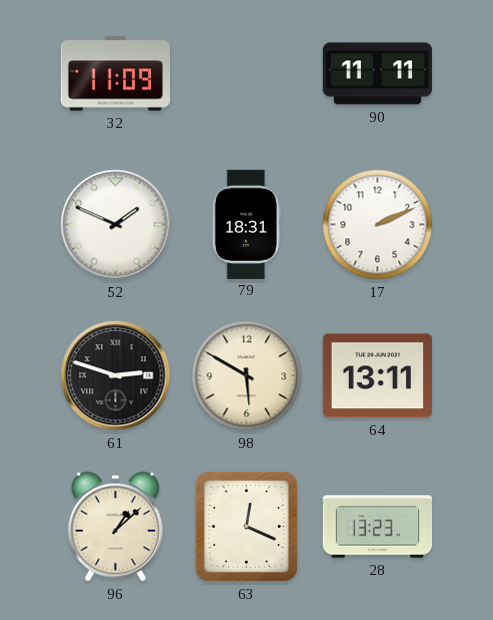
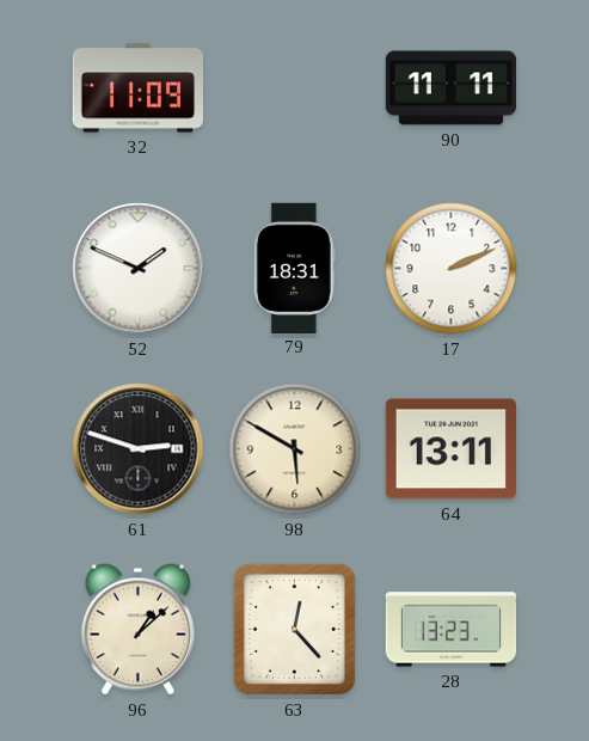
63: 12:19 -> 12:23
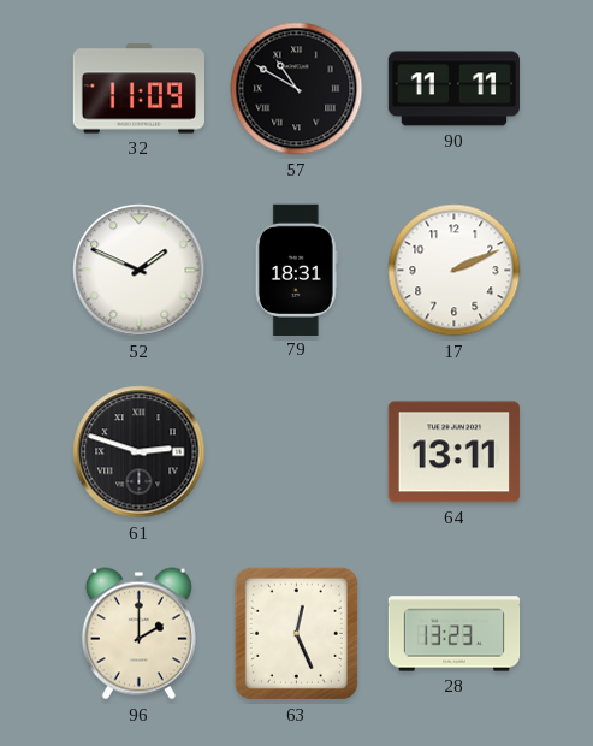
57: none -> 10:50
98: 5:50 -> none
96: 1:08 -> 2:00
63: 12:23 -> 12:26
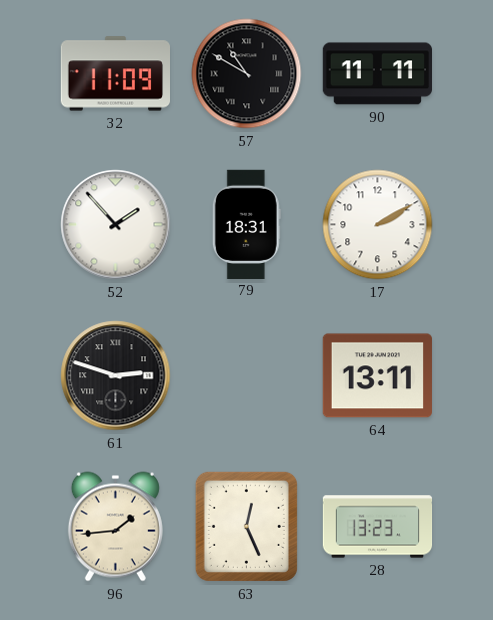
52: 1:49 -> 1:53
17: 2:11 -> 2:10
96: 2:00 -> 1:44
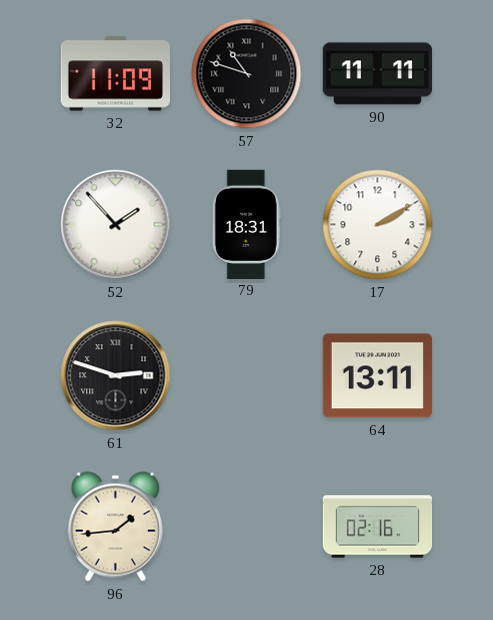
57: 10:50 -> 10:48
63: 12:26 -> none
28: 13:23 -> 02:16
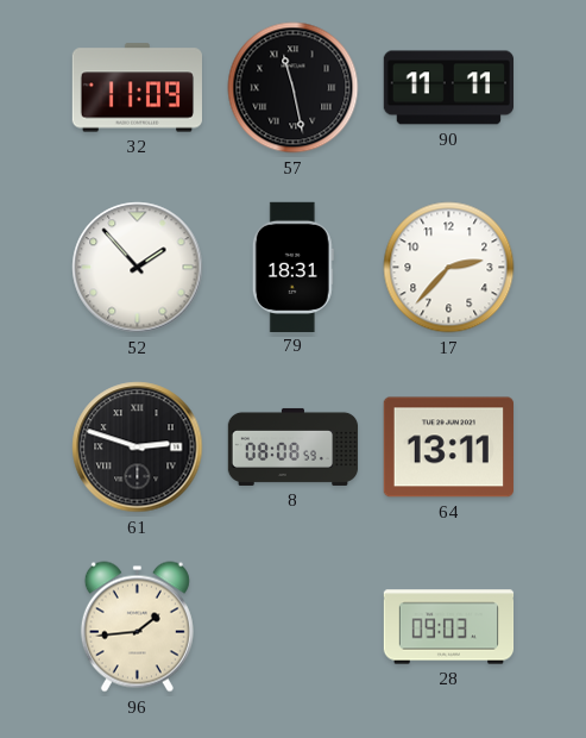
57: 10:48 -> 11:28
17: 2:10 -> 2:37
8: none -> 08:08
28: 02:16 -> 09:03
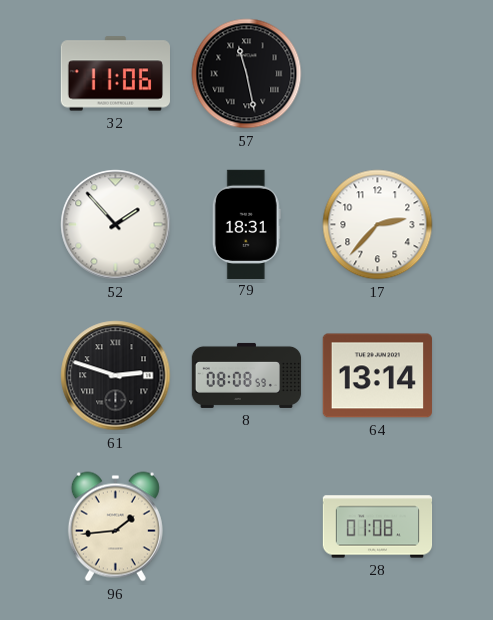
32: 11:09 -> 11:06
90: 11:11 -> none
64: 13:11 -> 13:14
28: 09:03 -> 01:08
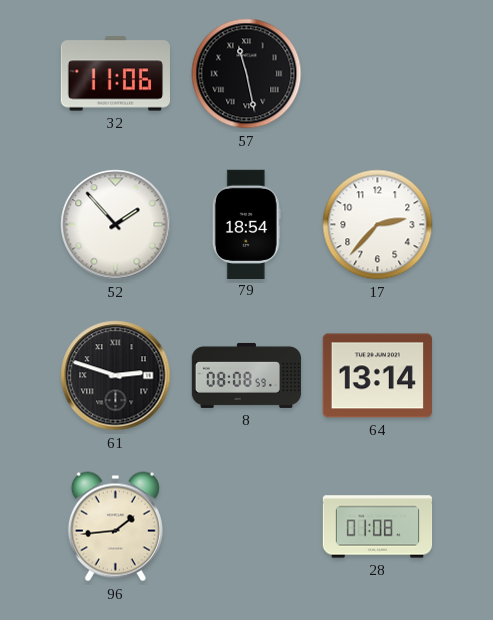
79: 18:31 -> 18:54
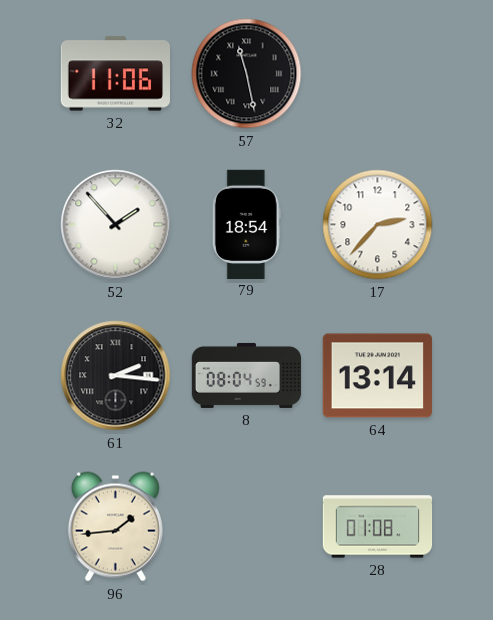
61: 2:48 -> 2:16
8: 08:08 -> 08:04
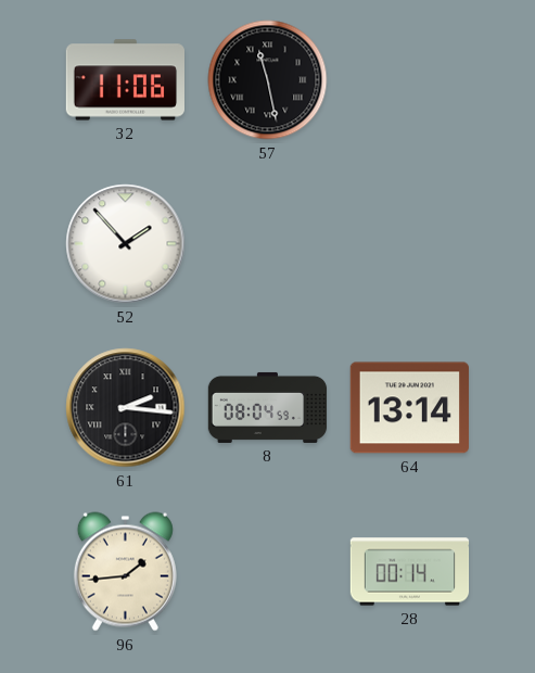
79: 18:54 -> none
17: 2:37 -> none
28: 01:08 -> 00:14
